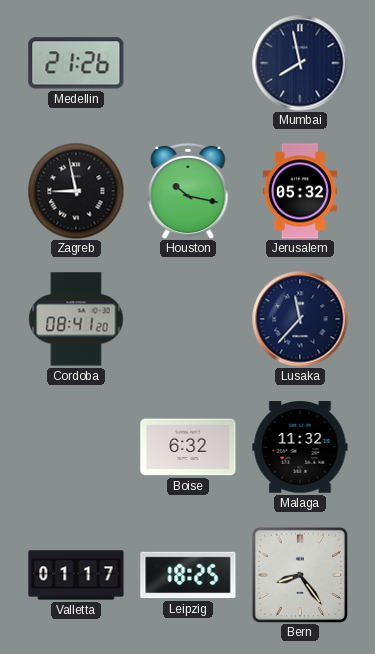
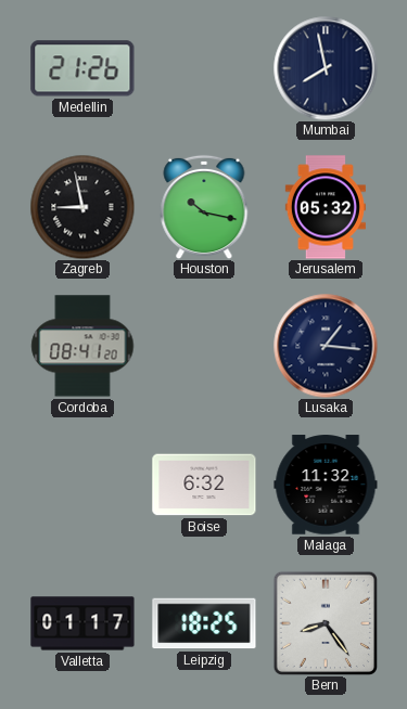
Lusaka: 11:37 -> 1:16
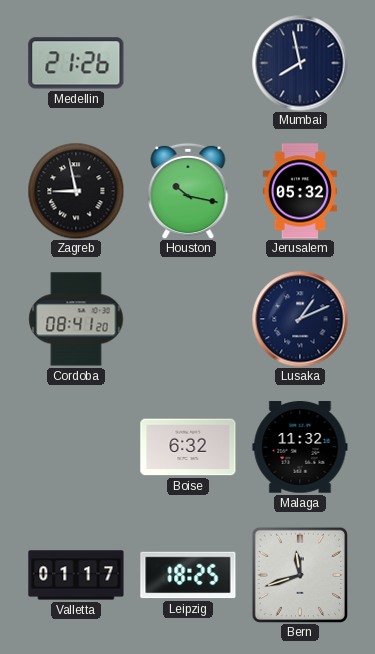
Lusaka: 1:16 -> 1:11
Bern: 8:24 -> 11:42
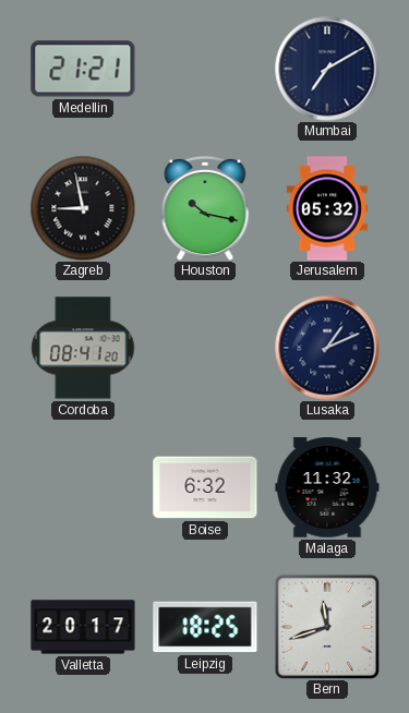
Medellin: 21:26 -> 21:21
Mumbai: 7:58 -> 7:10
Valletta: 01:17 -> 20:17
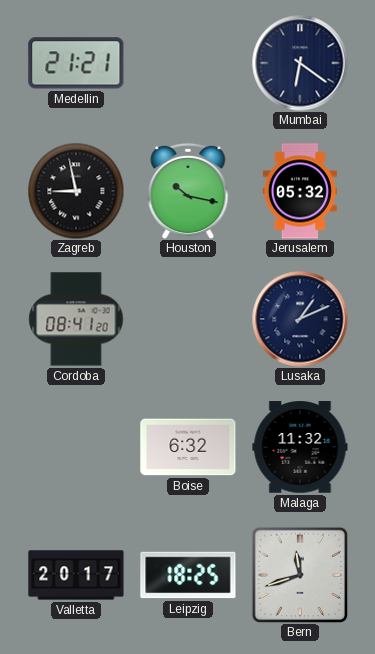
Mumbai: 7:10 -> 6:21
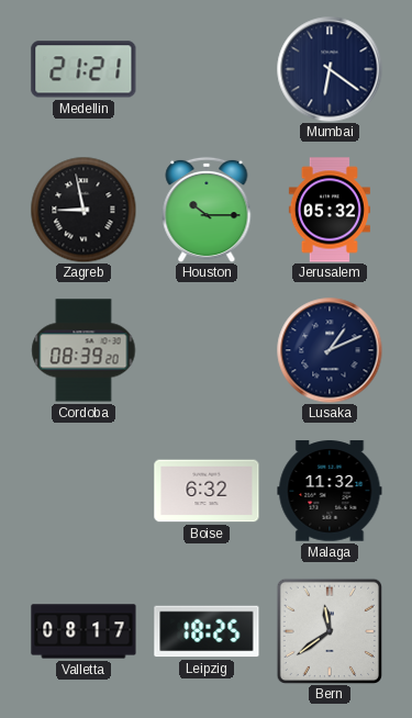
Houston: 10:17 -> 10:15
Cordoba: 08:41 -> 08:39
Valletta: 20:17 -> 08:17
Bern: 11:42 -> 11:39
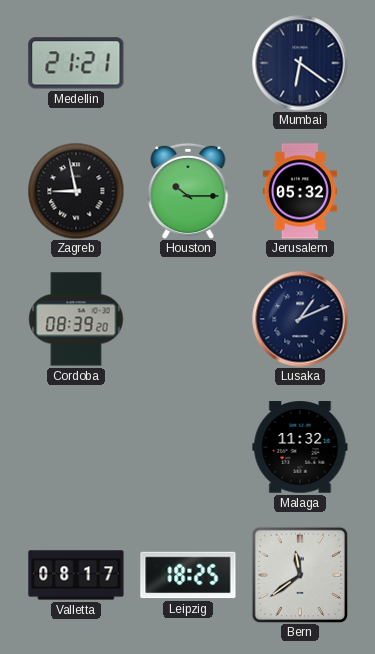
Boise: 6:32 -> none
